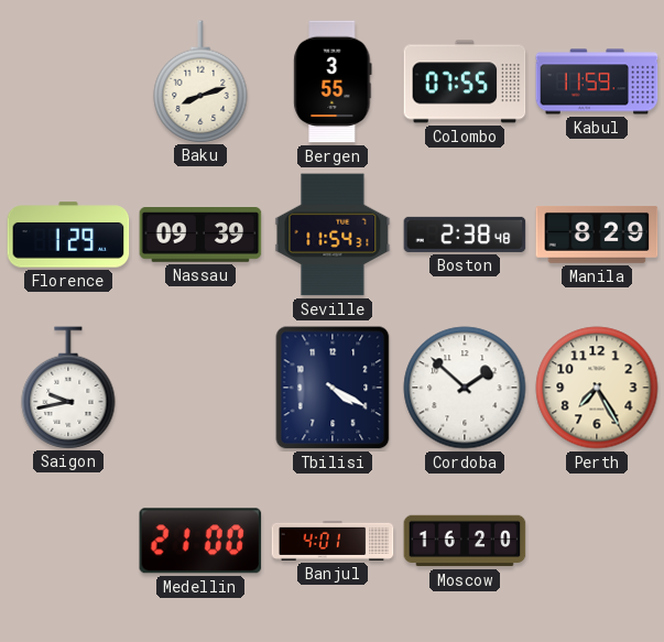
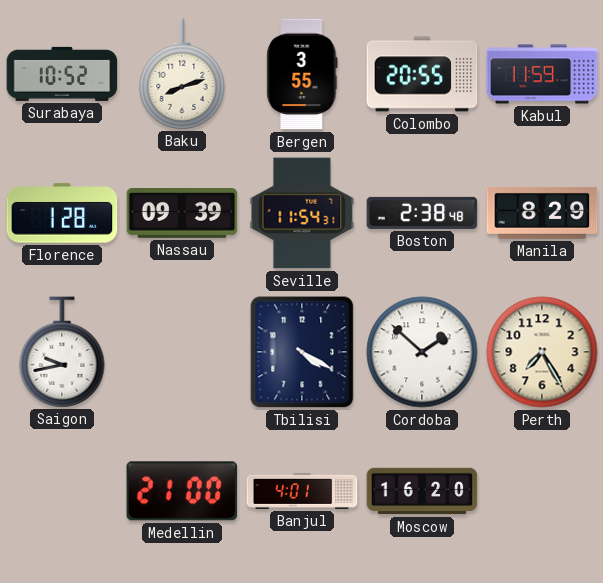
Surabaya: none -> 10:52
Colombo: 07:55 -> 20:55
Florence: 1:29 -> 1:28
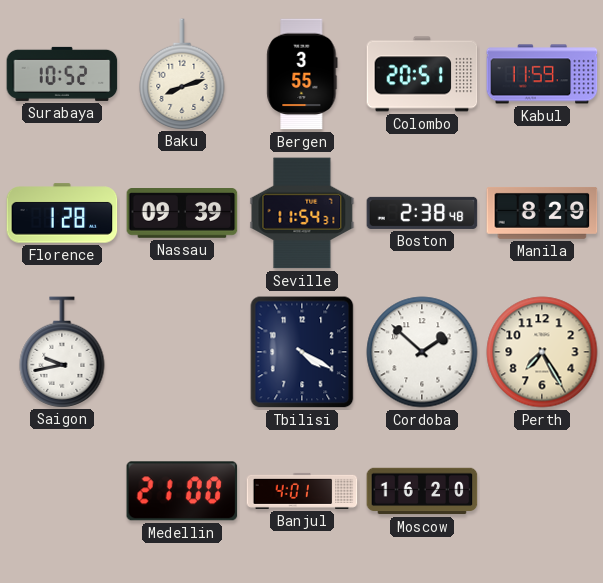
Colombo: 20:55 -> 20:51
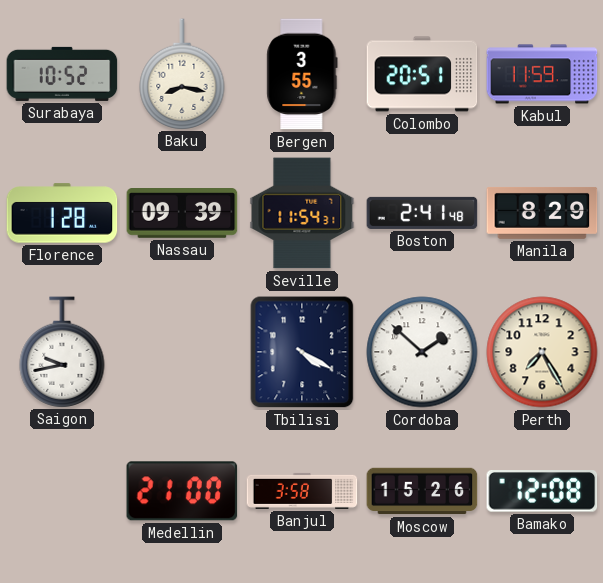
Baku: 8:12 -> 8:17
Boston: 2:38 -> 2:41
Banjul: 4:01 -> 3:58
Moscow: 16:20 -> 15:26
Bamako: none -> 12:08
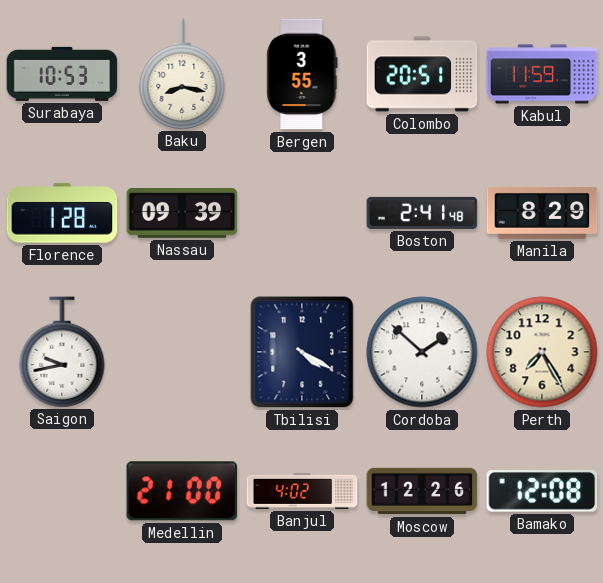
Surabaya: 10:52 -> 10:53
Seville: 11:54 -> none
Banjul: 3:58 -> 4:02
Moscow: 15:26 -> 12:26
